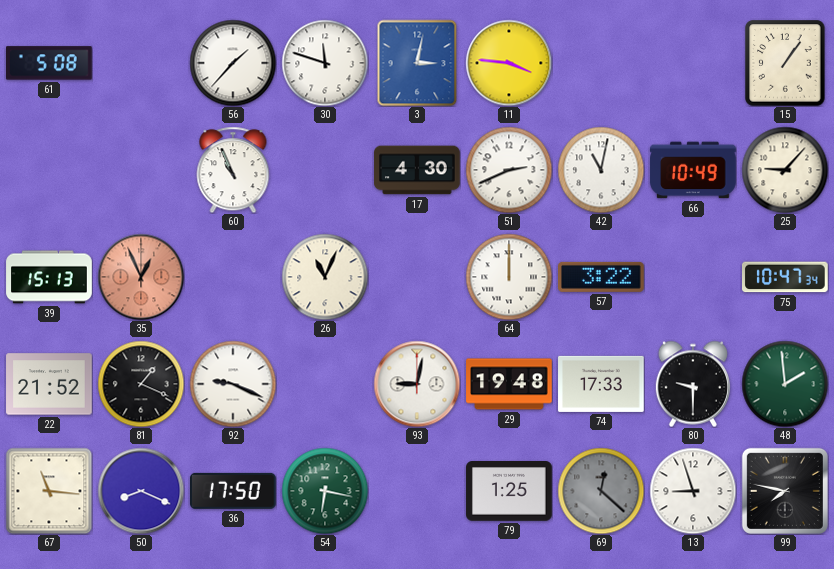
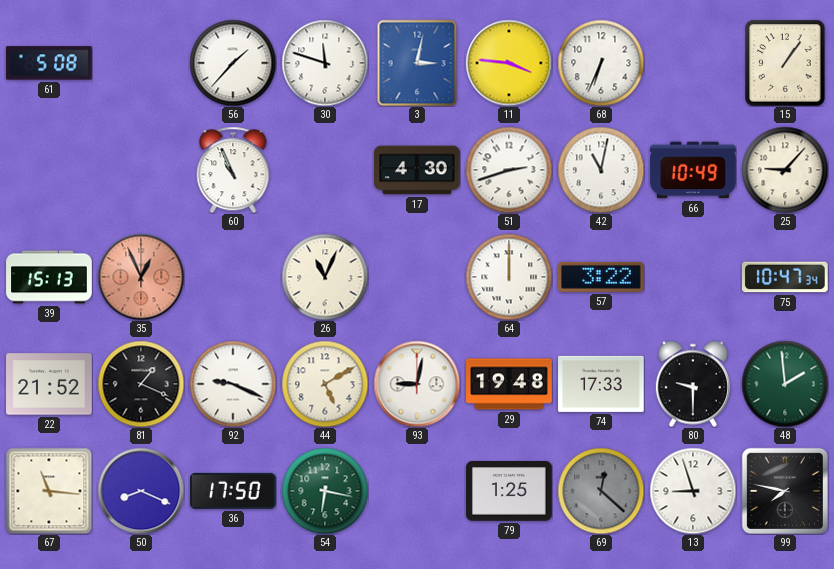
68: none -> 6:34
51: 2:41 -> 2:42
44: none -> 5:10
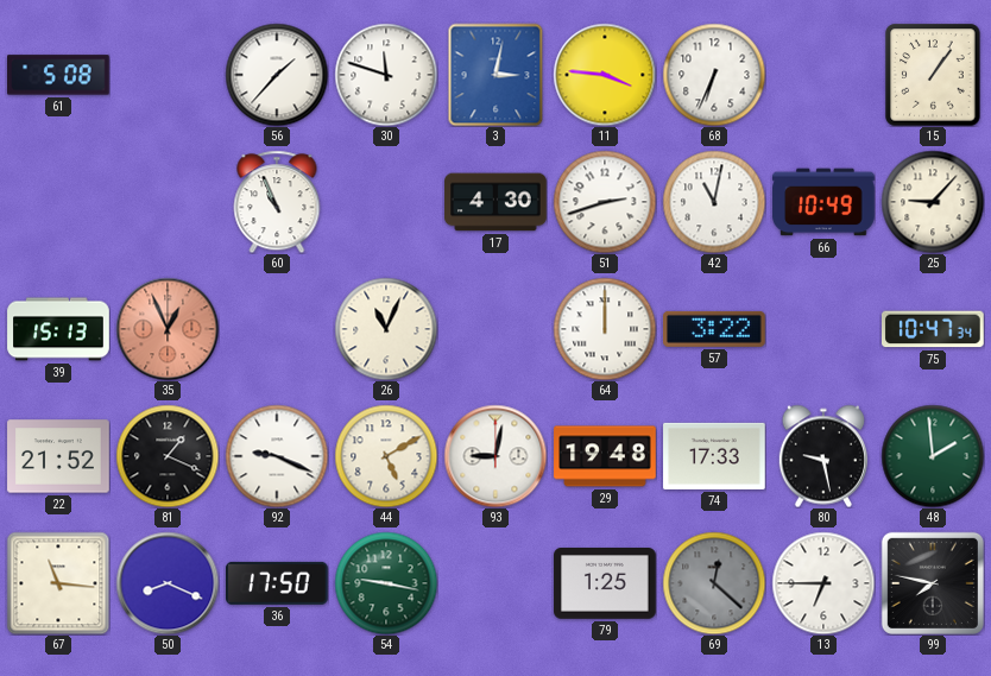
80: 9:30 -> 9:28
54: 6:17 -> 9:17
13: 8:57 -> 6:45
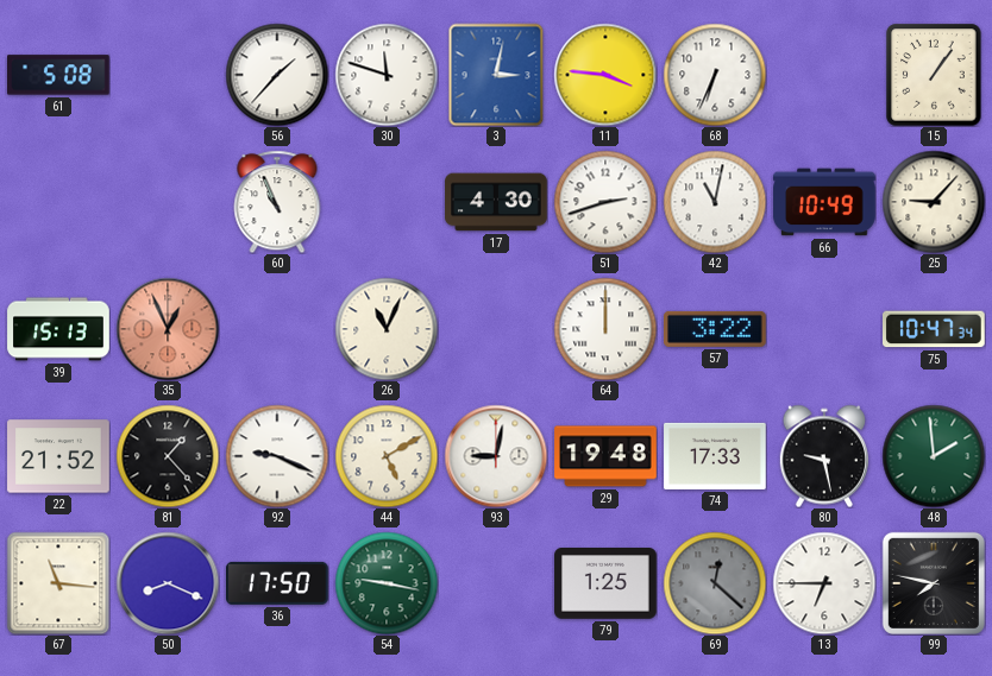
81: 1:19 -> 1:23
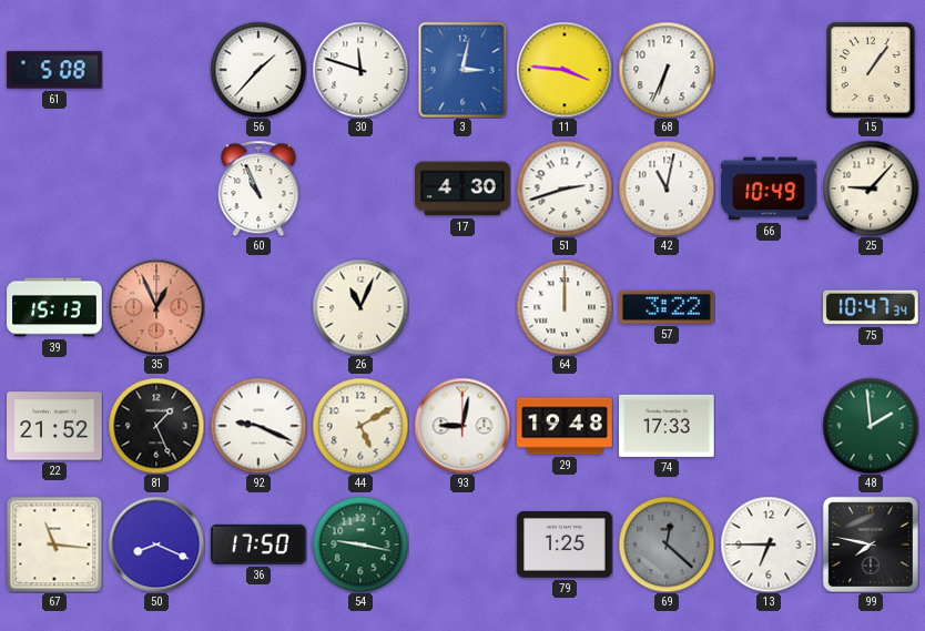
81: 1:23 -> 1:26
80: 9:28 -> none
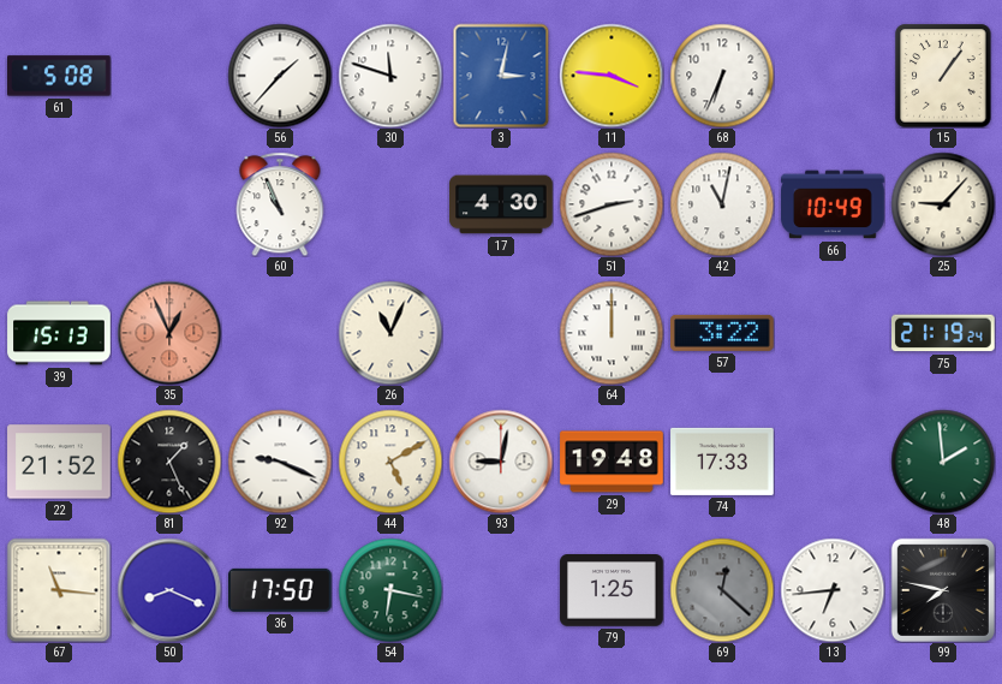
75: 10:47 -> 21:19
54: 9:17 -> 6:17
13: 6:45 -> 6:44
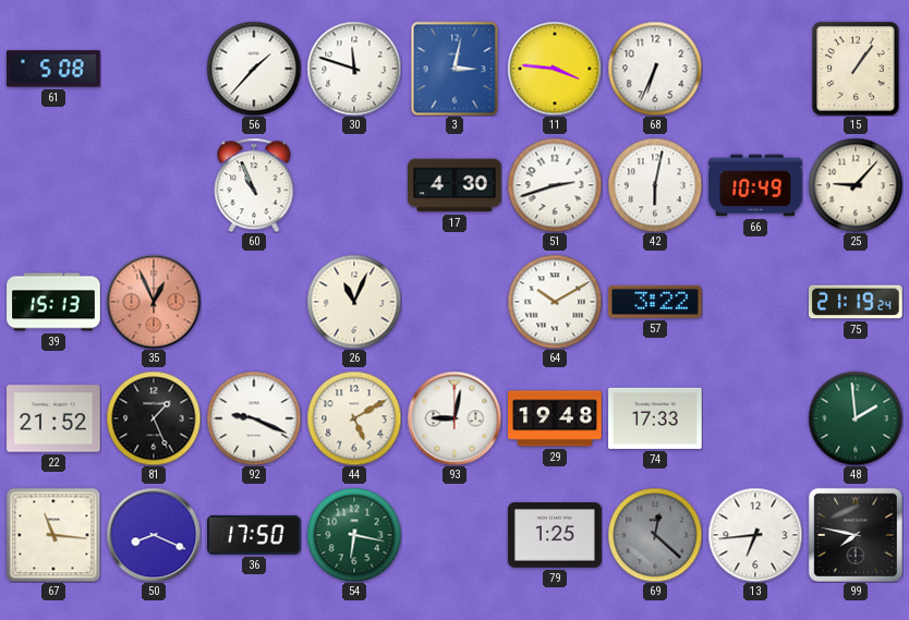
42: 11:02 -> 6:02
64: 12:00 -> 10:10
